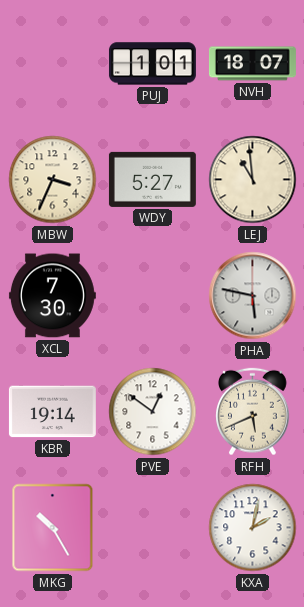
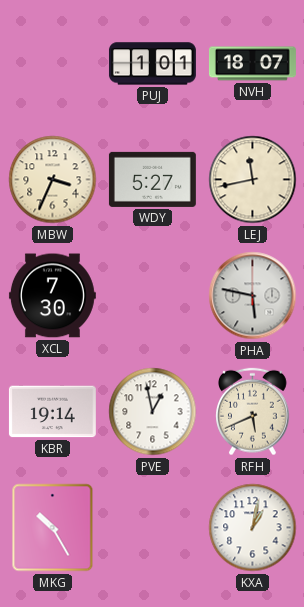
LEJ: 10:59 -> 11:43
PVE: 12:51 -> 12:58
KXA: 2:02 -> 1:02
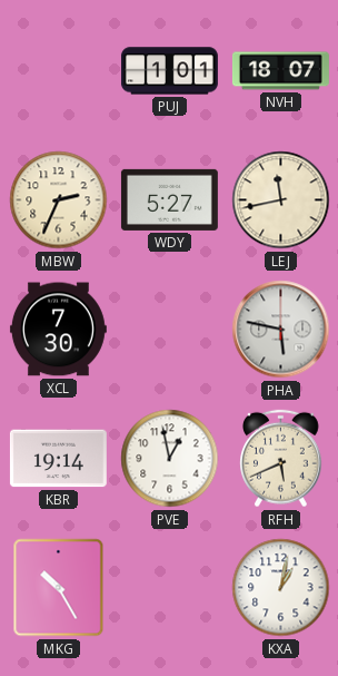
MBW: 3:34 -> 2:34
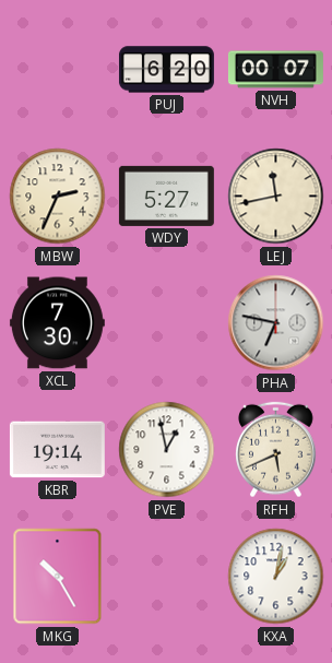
PUJ: 1:01 -> 6:20
NVH: 18:07 -> 00:07
PHA: 5:47 -> 6:47
